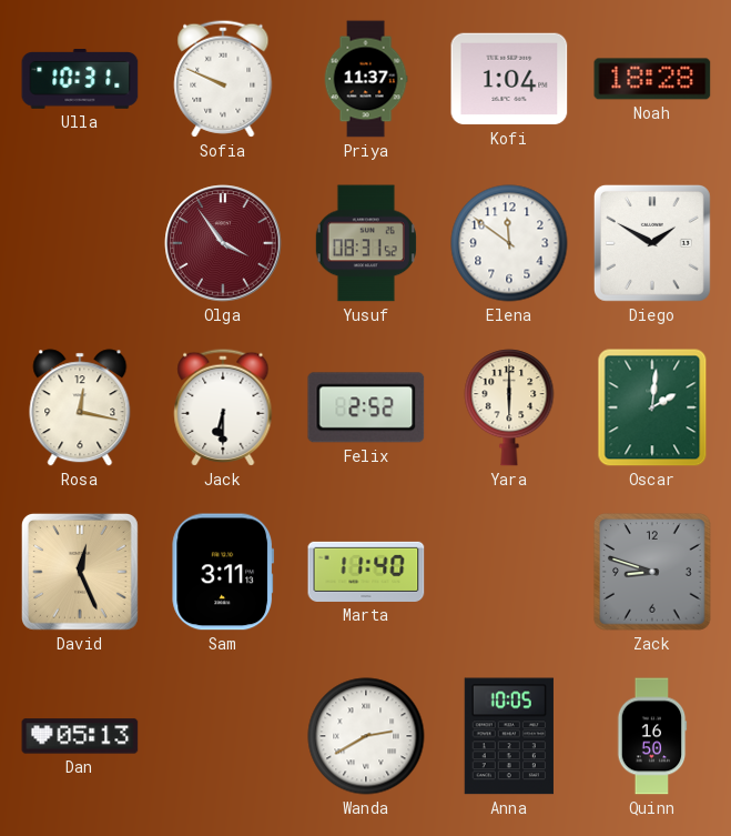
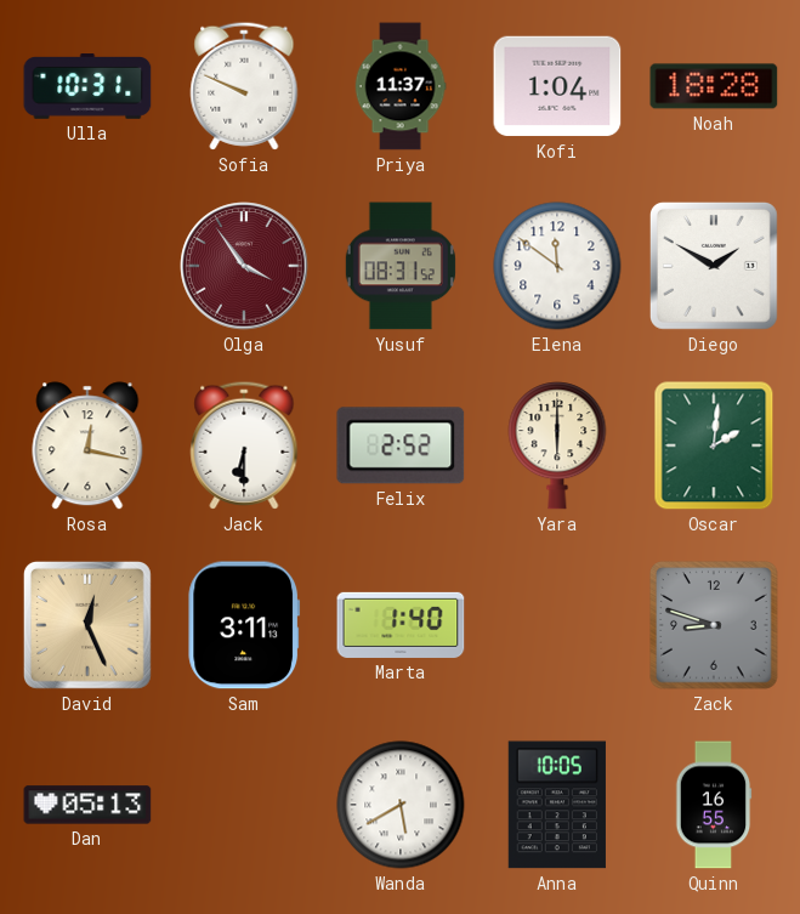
Marta: 11:40 -> 1:40
Wanda: 2:40 -> 5:40
Quinn: 16:50 -> 16:55
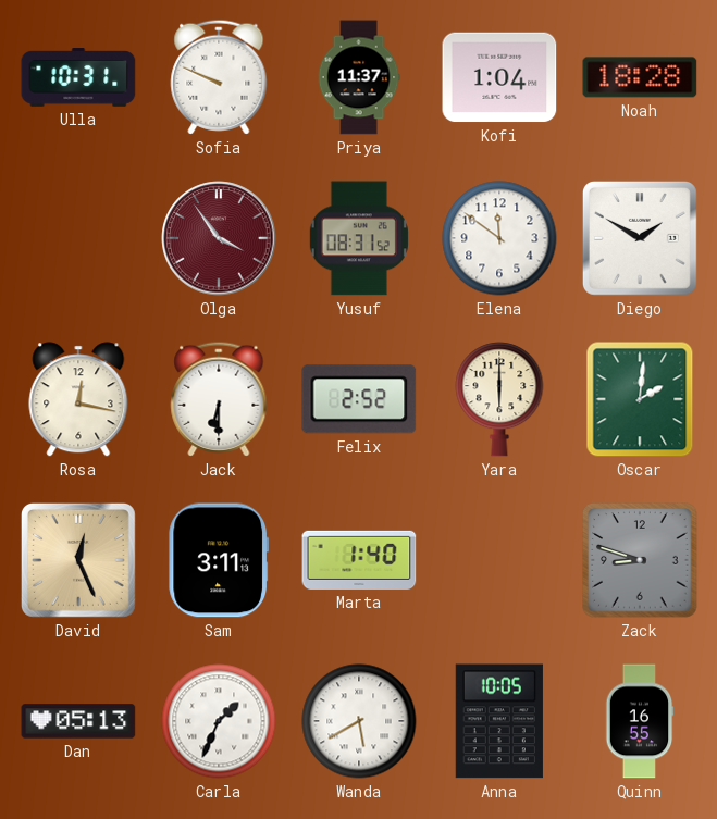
Carla: none -> 1:34
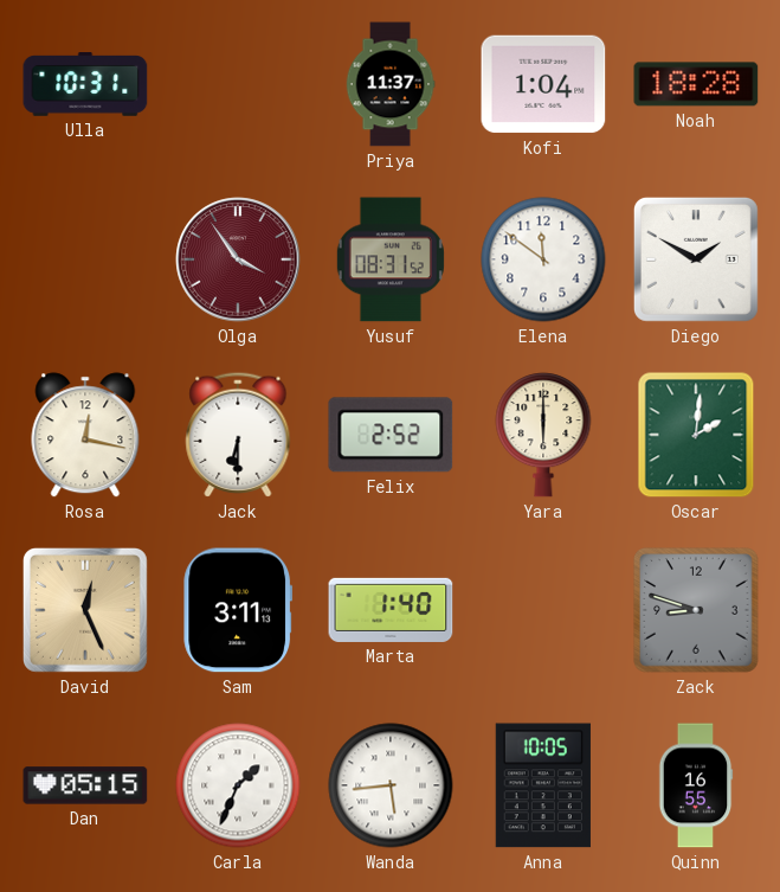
Sofia: 9:49 -> none
Dan: 05:13 -> 05:15
Wanda: 5:40 -> 5:44
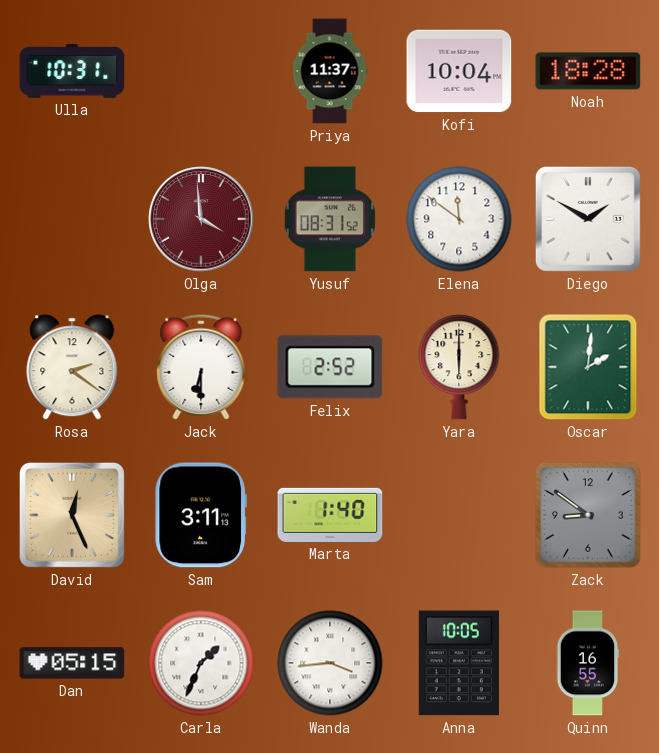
Kofi: 1:04 -> 10:04
Olga: 3:54 -> 3:59
Rosa: 12:17 -> 2:21
Zack: 8:48 -> 8:51
Wanda: 5:44 -> 3:44
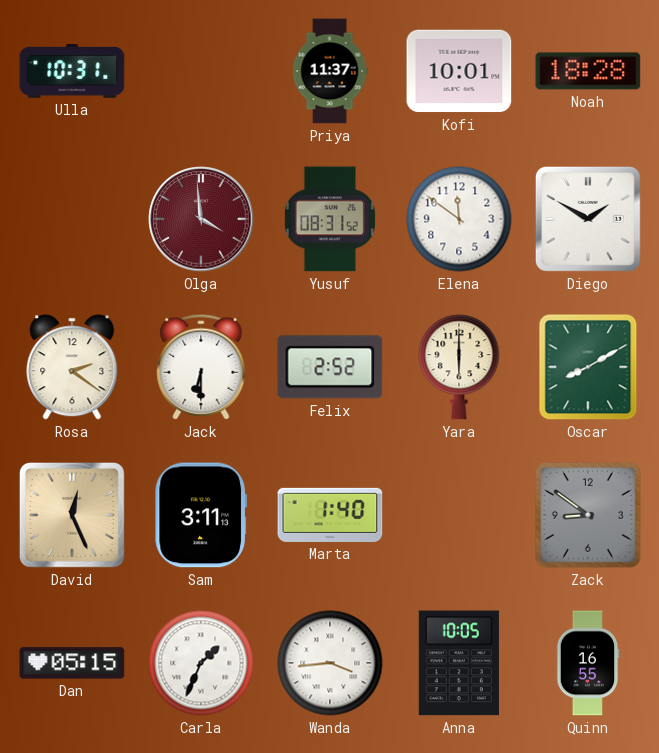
Kofi: 10:04 -> 10:01
Oscar: 2:01 -> 8:10
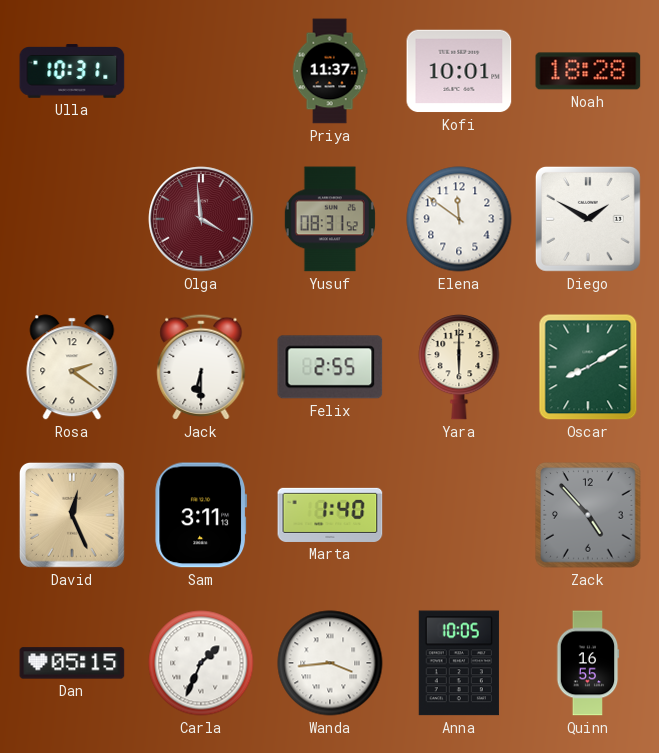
Felix: 2:52 -> 2:55
Zack: 8:51 -> 4:53
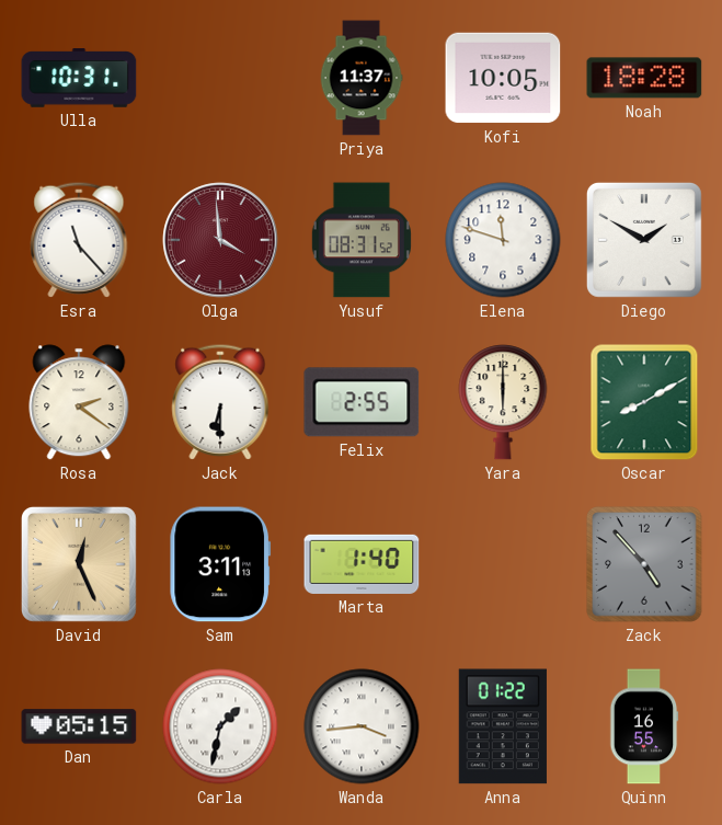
Kofi: 10:01 -> 10:05
Esra: none -> 11:23
Elena: 11:51 -> 11:48
Carla: 1:34 -> 1:32
Anna: 10:05 -> 01:22
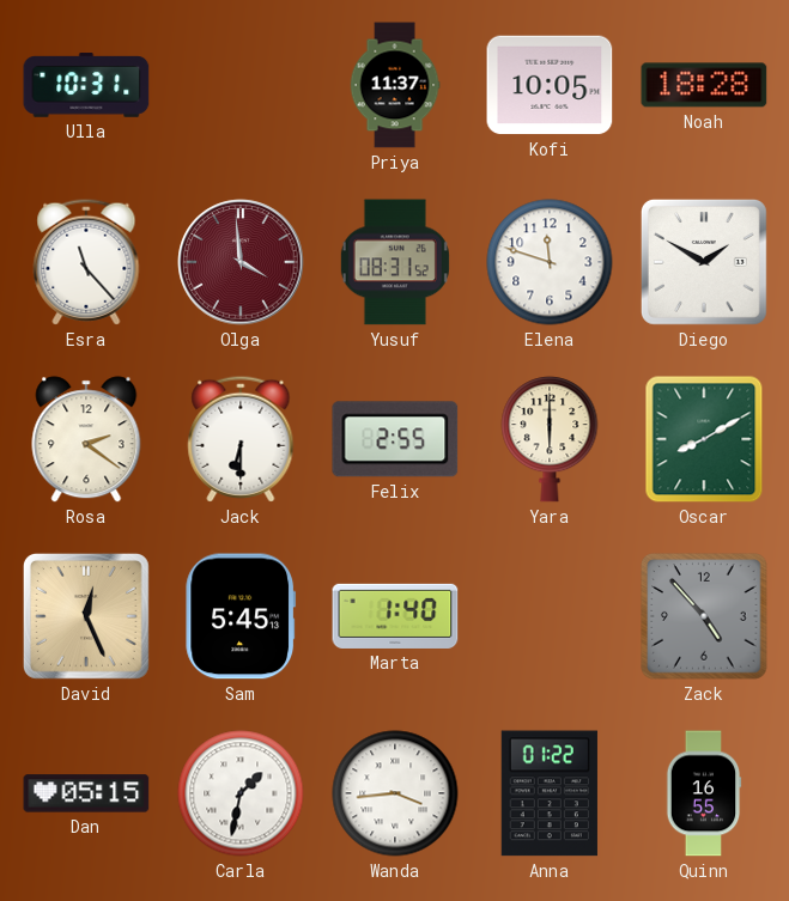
Sam: 3:11 -> 5:45
